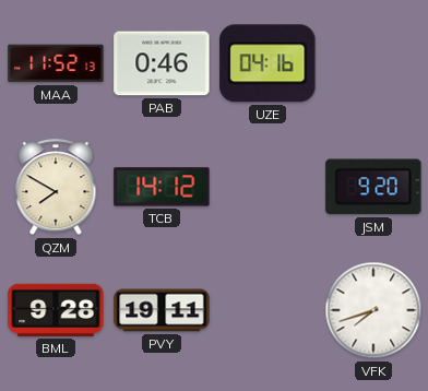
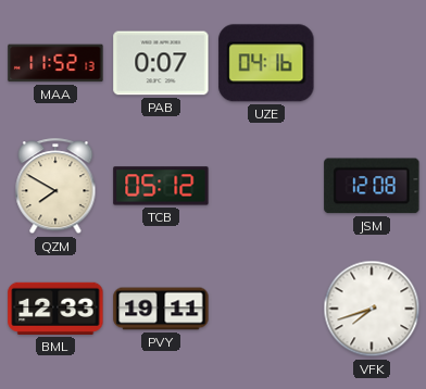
PAB: 0:46 -> 0:07
TCB: 14:12 -> 05:12
JSM: 9:20 -> 12:08
BML: 9:28 -> 12:33
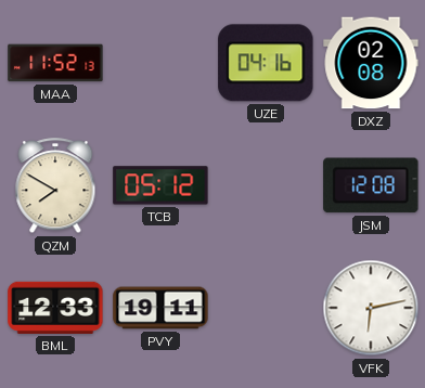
PAB: 0:07 -> none
DXZ: none -> 02:08
VFK: 7:42 -> 6:13
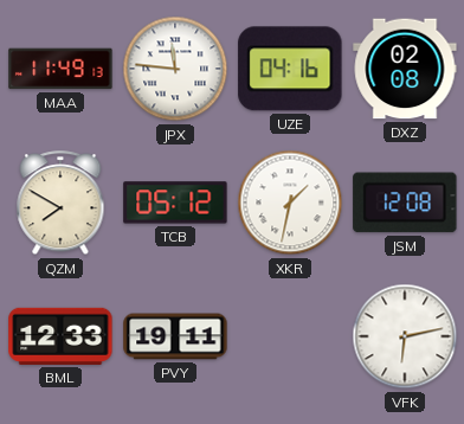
MAA: 11:52 -> 11:49
JPX: none -> 11:46
XKR: none -> 1:32
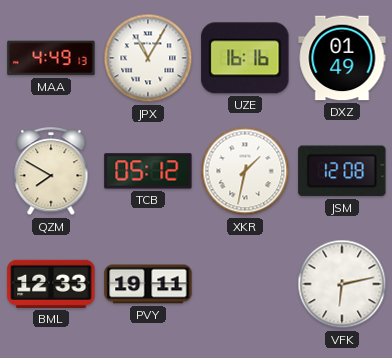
MAA: 11:49 -> 4:49
JPX: 11:46 -> 11:05
UZE: 04:16 -> 16:16
DXZ: 02:08 -> 01:49
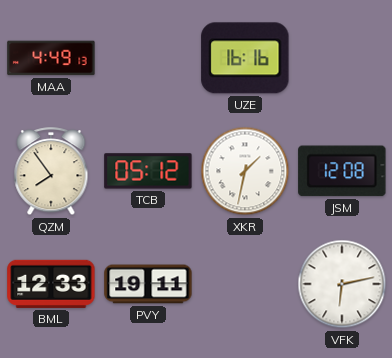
JPX: 11:05 -> none
DXZ: 01:49 -> none
QZM: 7:50 -> 7:54
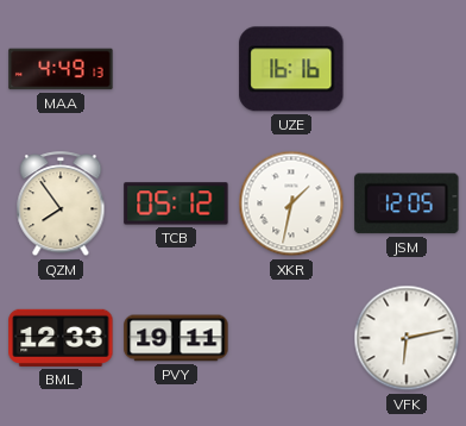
JSM: 12:08 -> 12:05
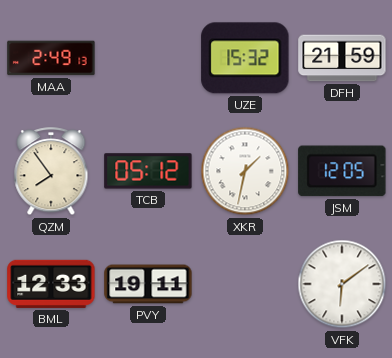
MAA: 4:49 -> 2:49
UZE: 16:16 -> 15:32
DFH: none -> 21:59
VFK: 6:13 -> 6:09
